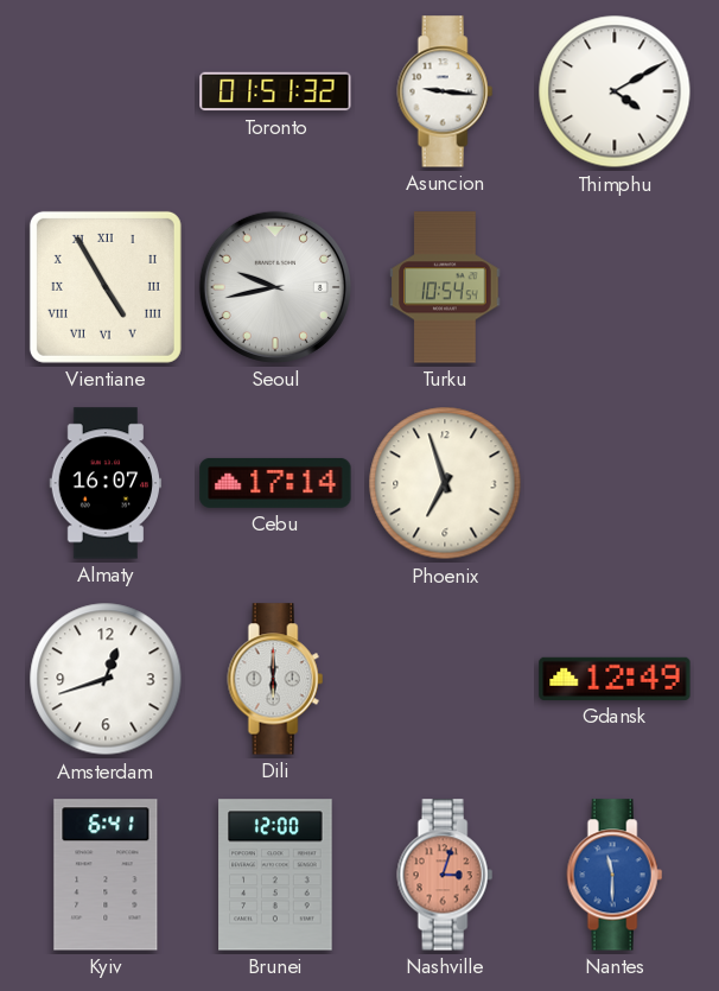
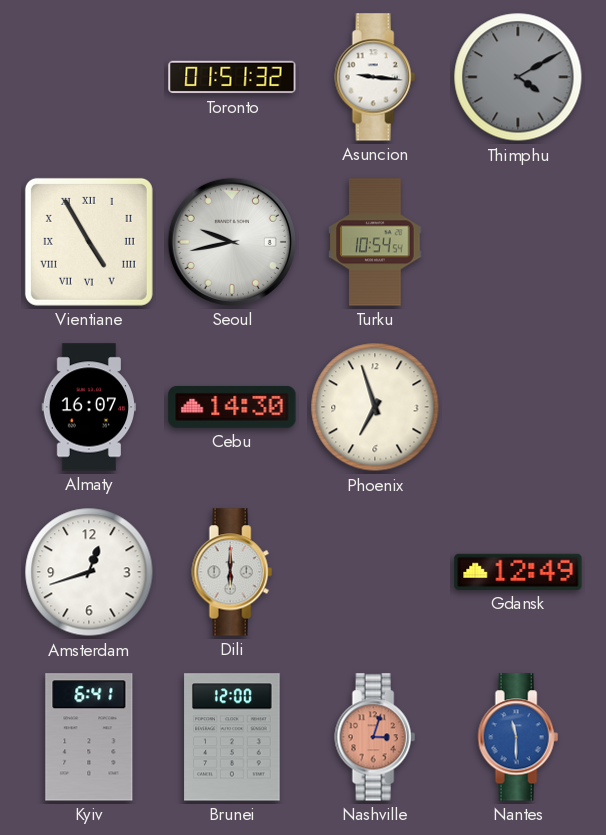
Thimphu dial: white -> grey
Cebu: 17:14 -> 14:30
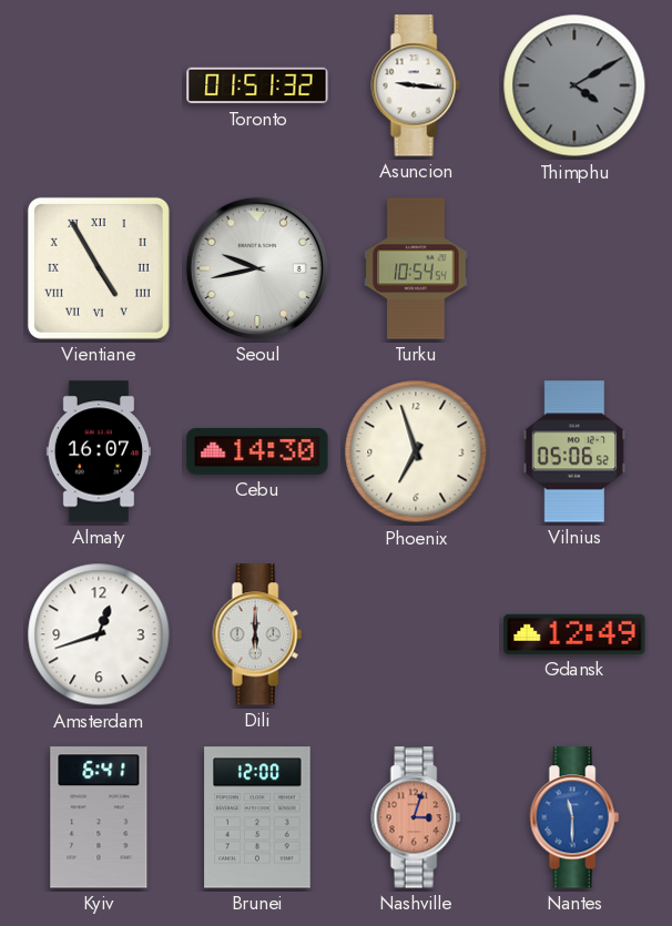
Vilnius: none -> 05:06
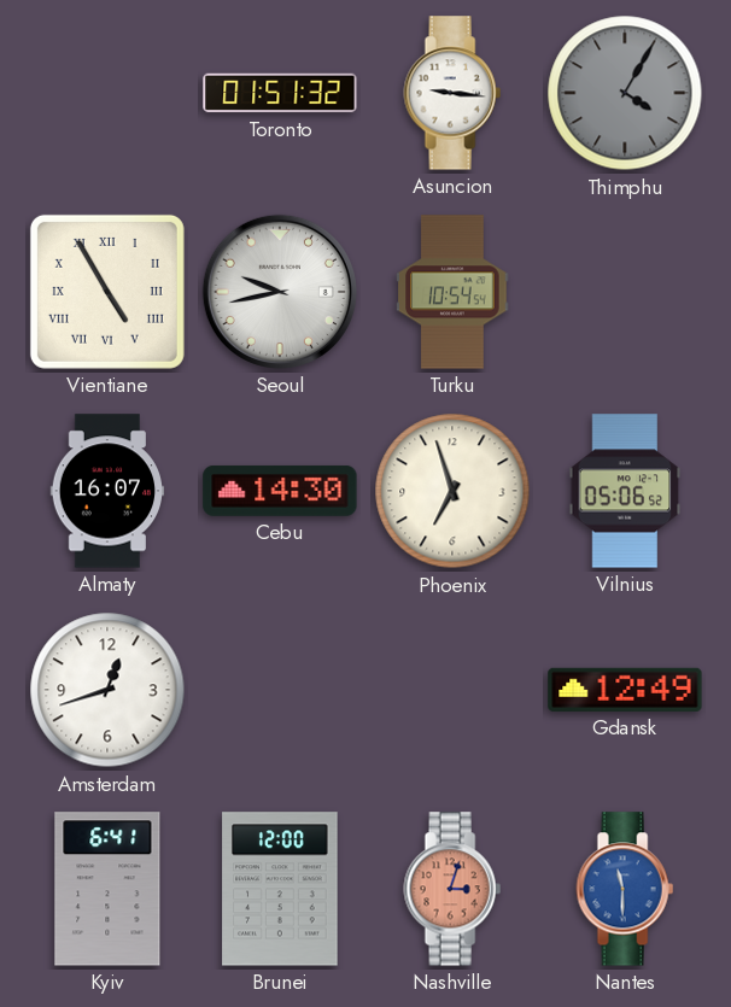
Thimphu: 4:10 -> 4:05
Dili: 6:00 -> none
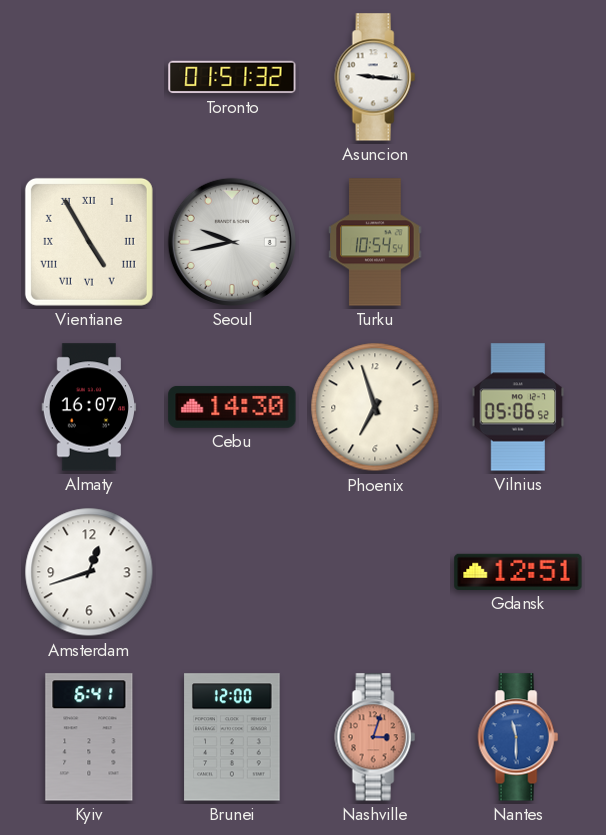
Thimphu: 4:05 -> none
Gdansk: 12:49 -> 12:51
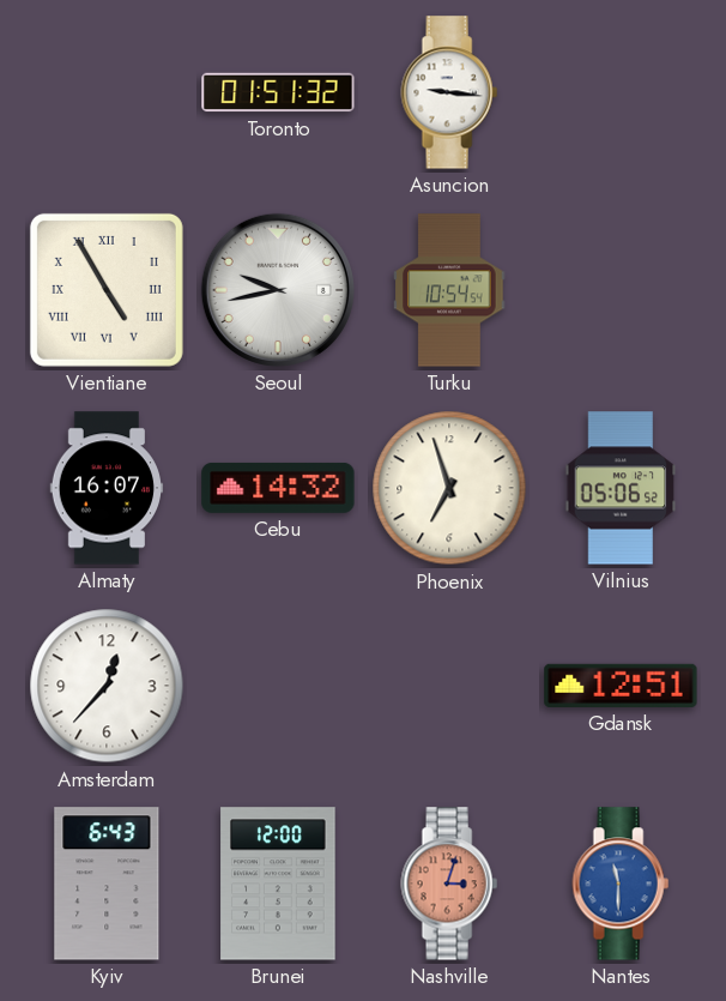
Cebu: 14:30 -> 14:32
Amsterdam: 12:42 -> 12:37
Kyiv: 6:41 -> 6:43
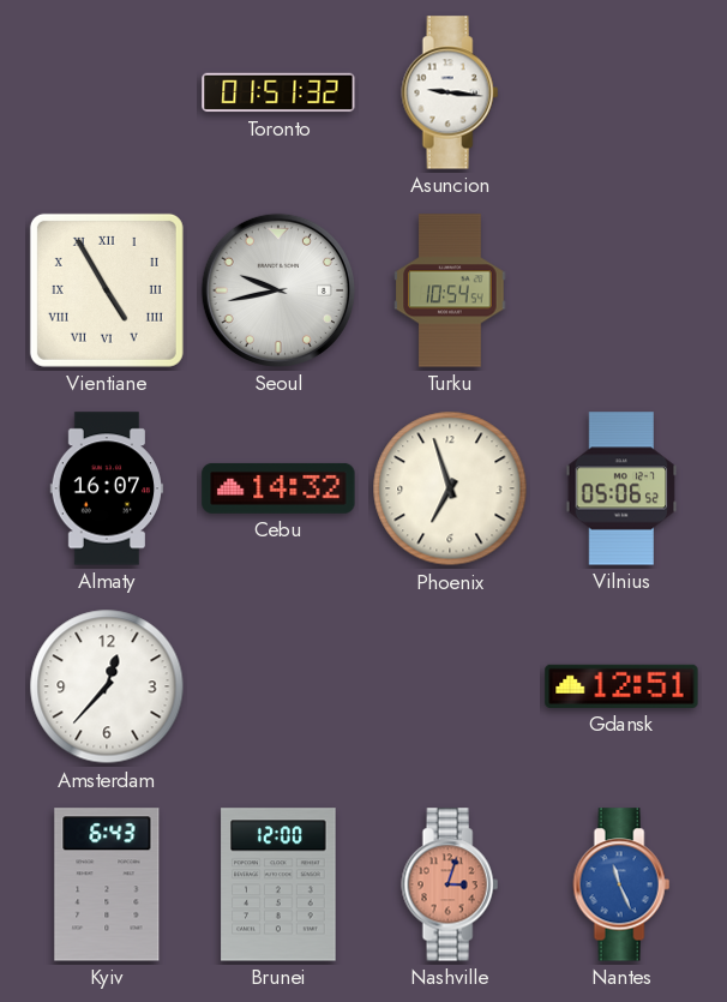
Nantes: 11:30 -> 11:26
